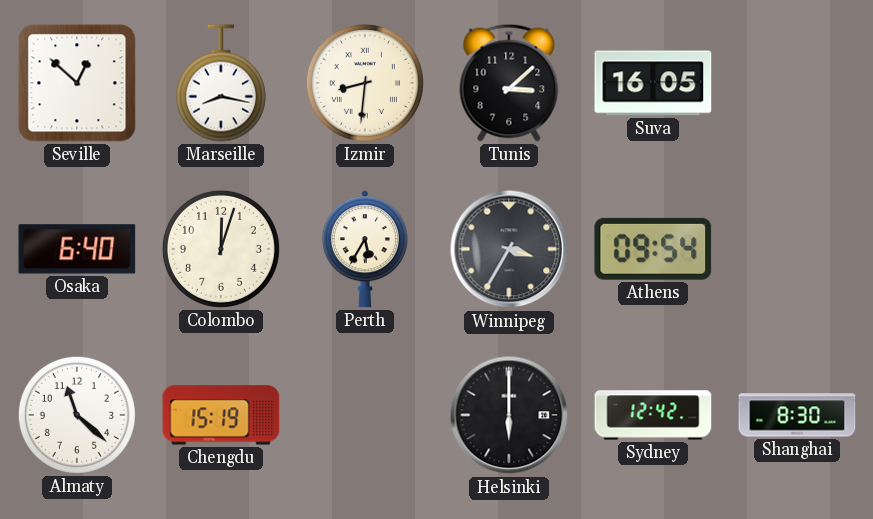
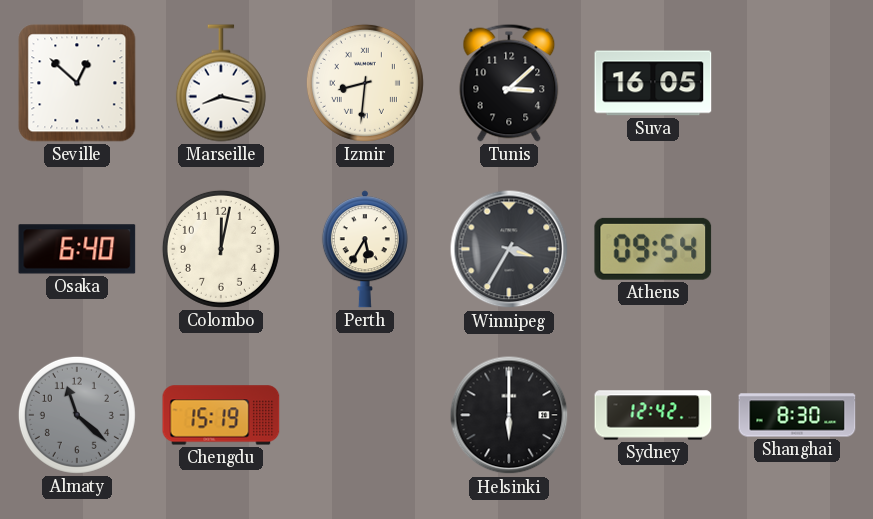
Colombo: 12:03 -> 12:02
Almaty dial: white -> grey
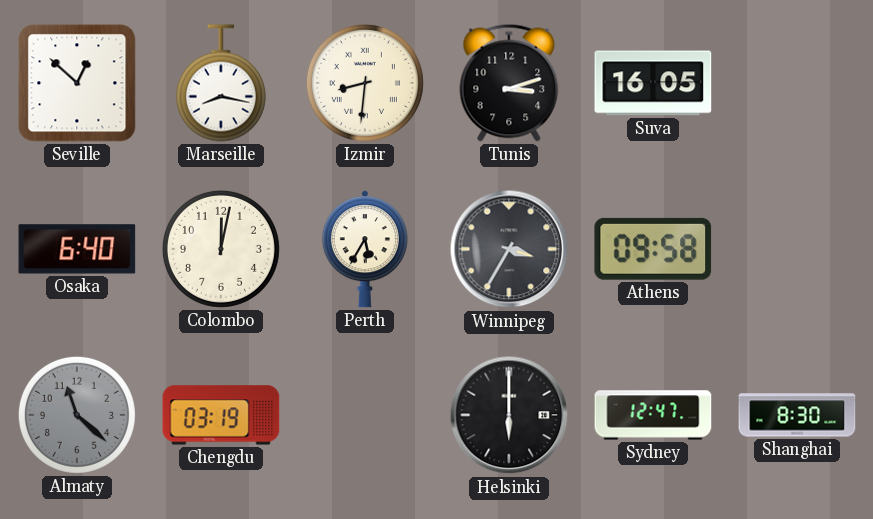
Tunis: 3:08 -> 3:12
Athens: 09:54 -> 09:58
Chengdu: 15:19 -> 03:19
Sydney: 12:42 -> 12:47
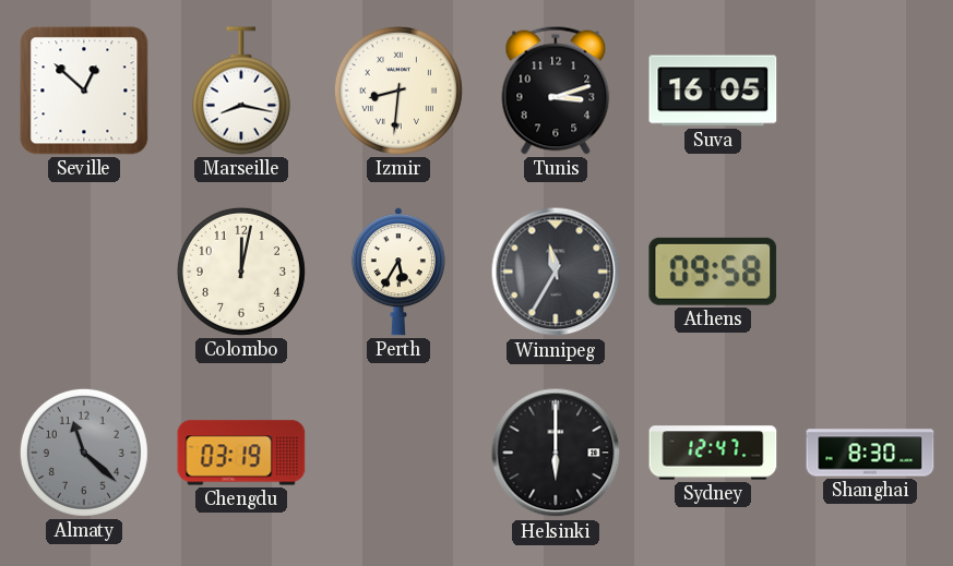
Osaka: 6:40 -> none
Winnipeg: 3:35 -> 11:35
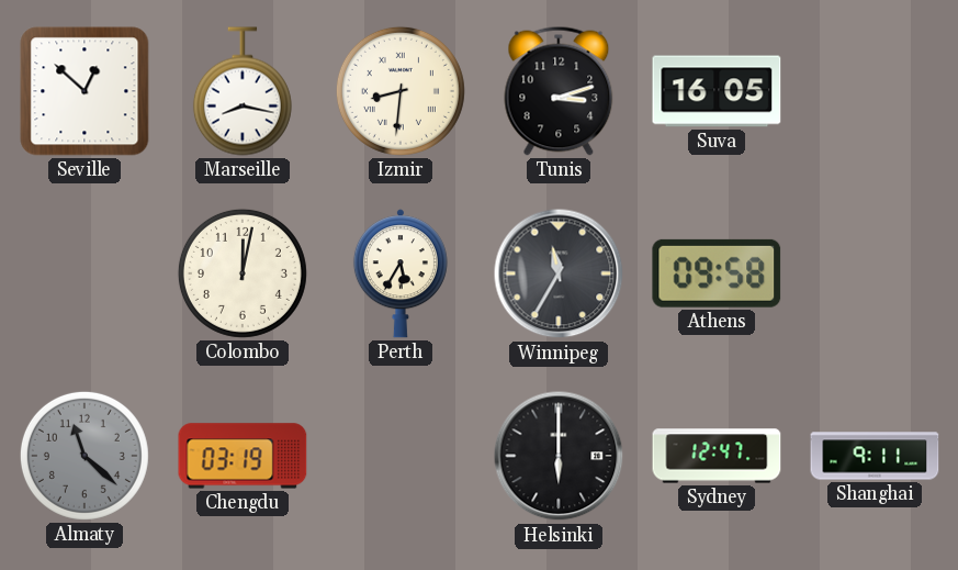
Shanghai: 8:30 -> 9:11
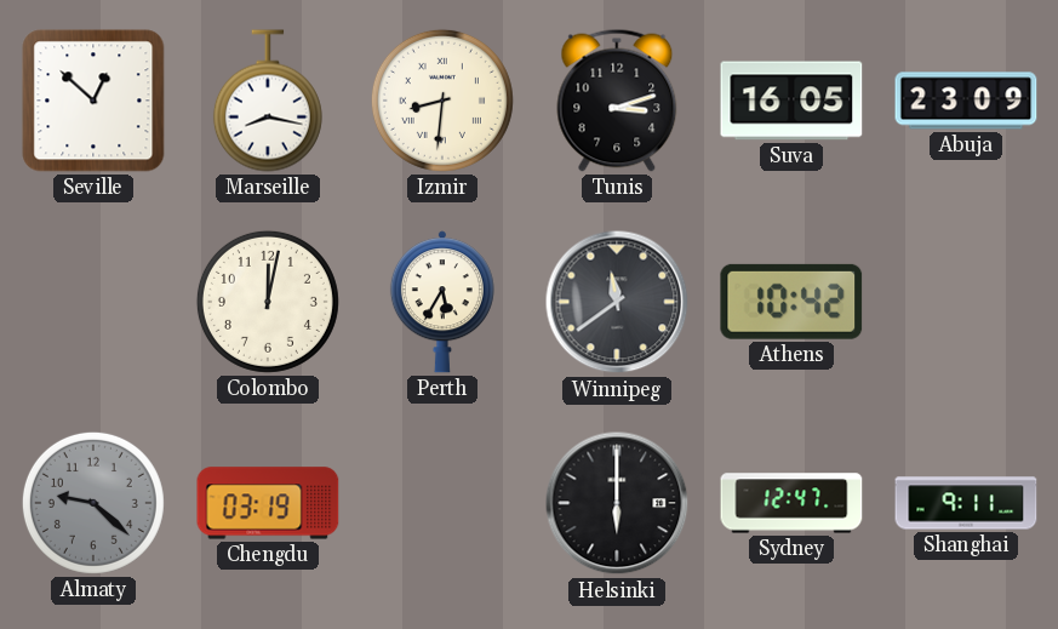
Abuja: none -> 23:09
Winnipeg: 11:35 -> 11:39
Athens: 09:58 -> 10:42
Almaty: 11:22 -> 9:22
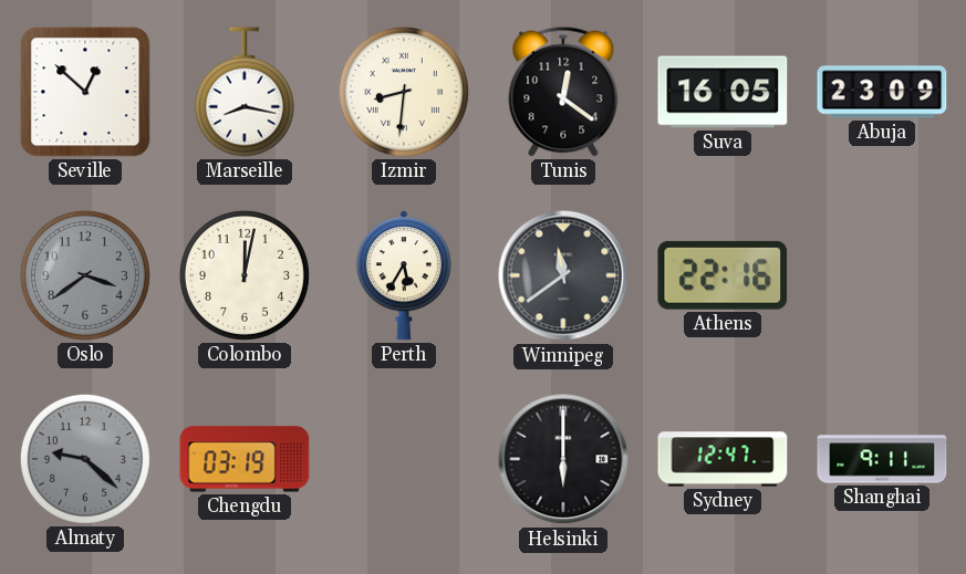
Tunis: 3:12 -> 12:21
Oslo: none -> 3:39
Athens: 10:42 -> 22:16
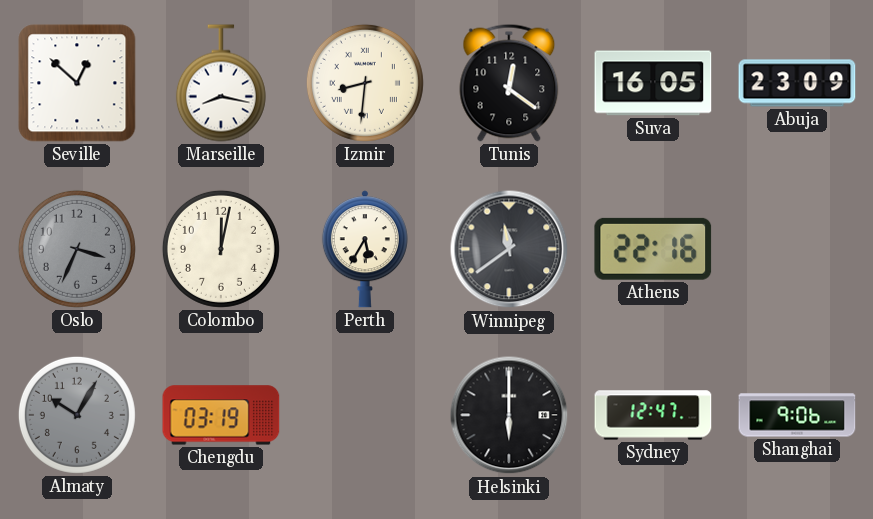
Oslo: 3:39 -> 3:34
Almaty: 9:22 -> 10:05
Shanghai: 9:11 -> 9:06
